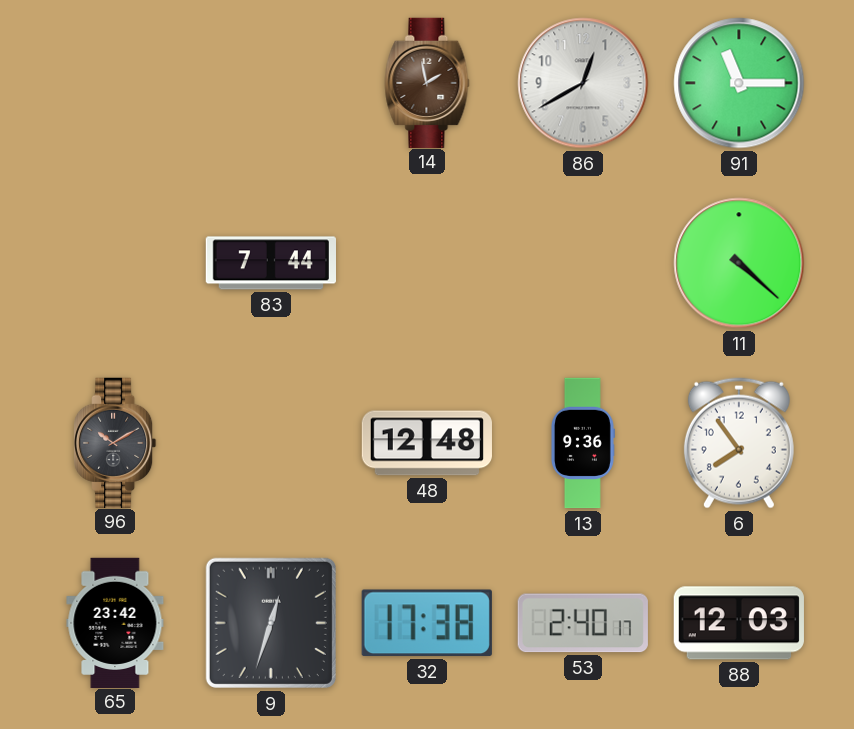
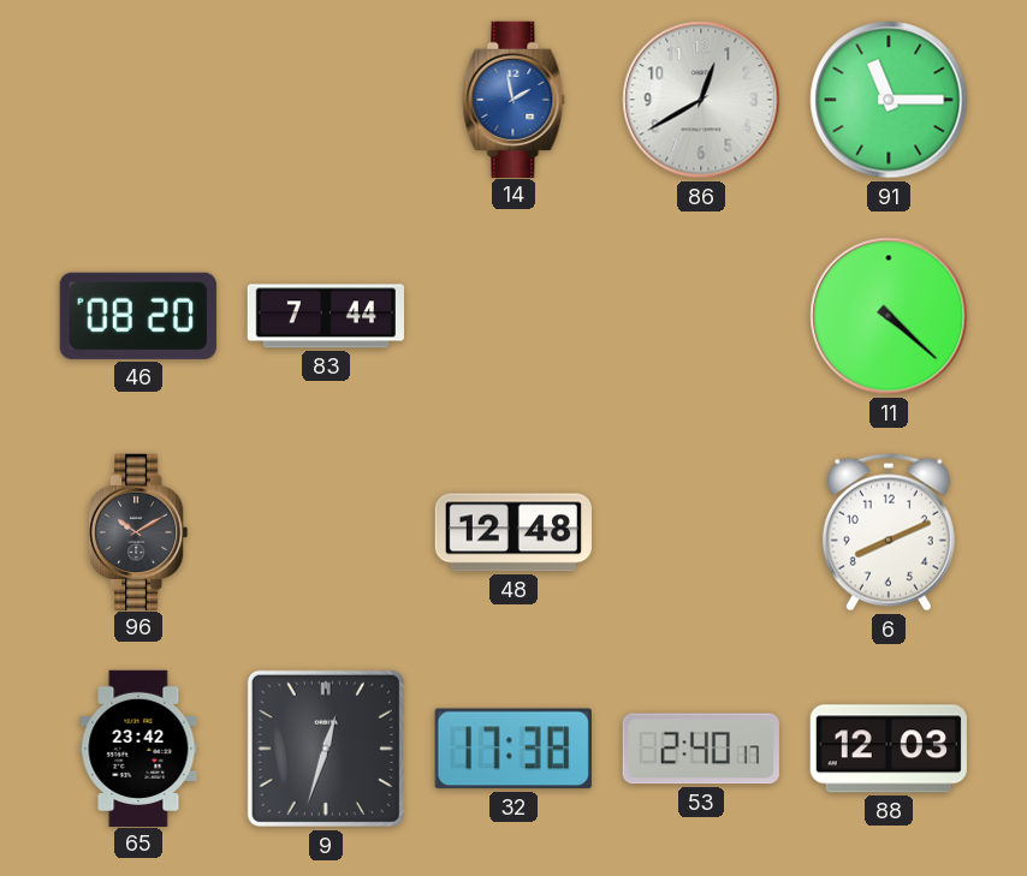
14 dial: brown -> blue
46: none -> 08:20
13: 9:36 -> none
6: 7:54 -> 8:11
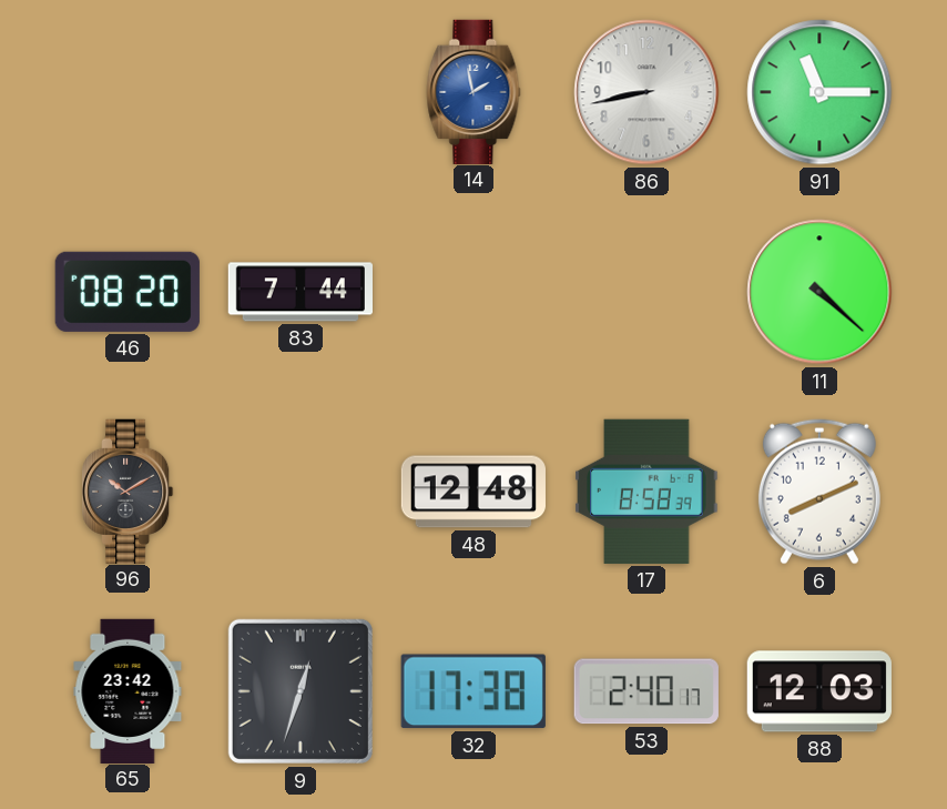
86: 12:40 -> 8:43
17: none -> 8:58
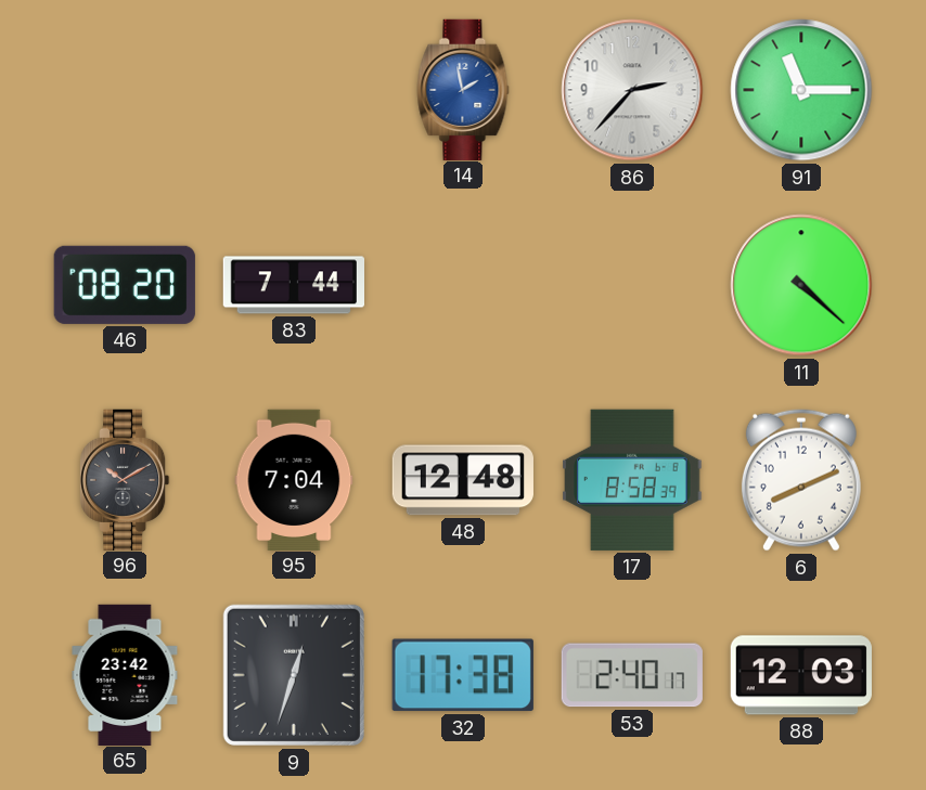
86: 8:43 -> 2:37
95: none -> 7:04
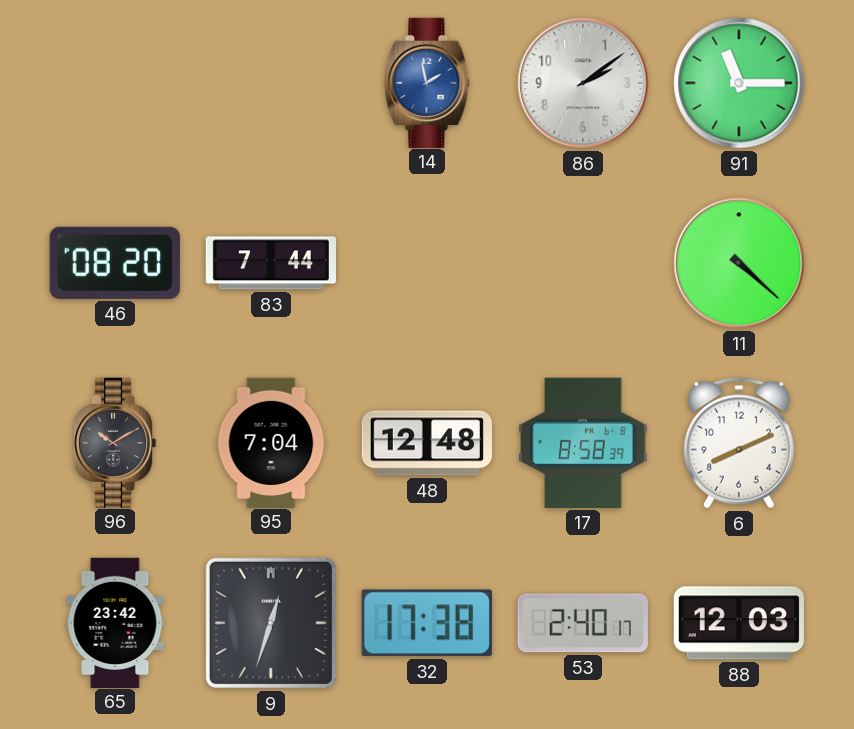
86: 2:37 -> 2:09
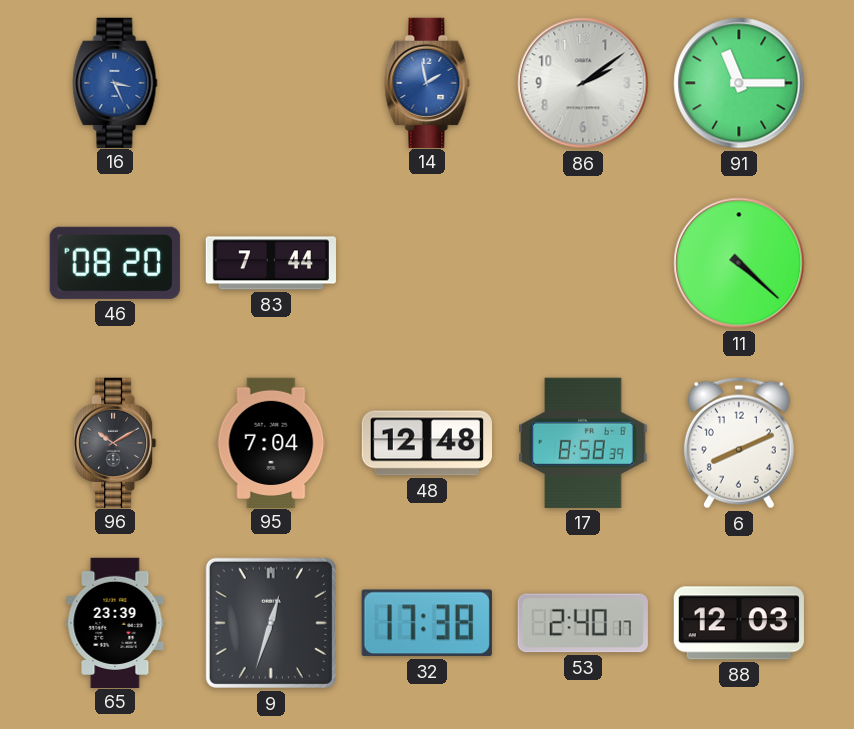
16: none -> 3:26
65: 23:42 -> 23:39
